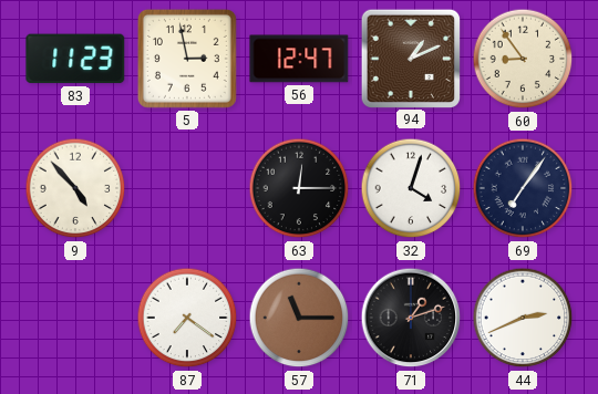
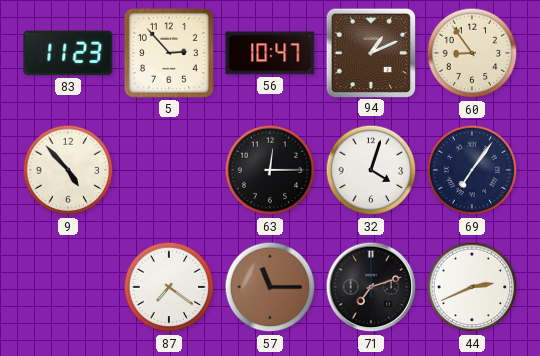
5: 2:58 -> 2:53
56: 12:47 -> 10:47
71: 1:12 -> 7:12
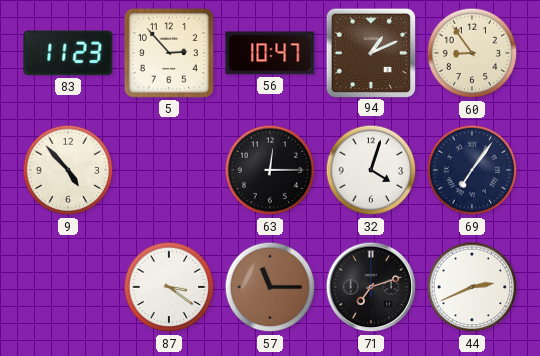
87: 7:21 -> 3:21
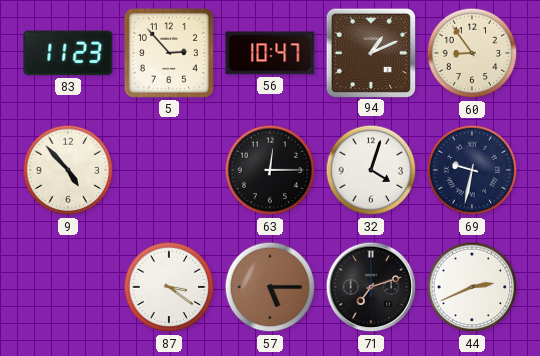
69: 7:06 -> 9:32
57: 11:15 -> 5:15
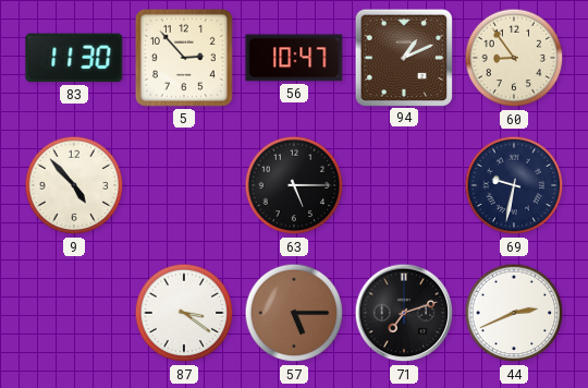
83: 11:23 -> 11:30
63: 12:15 -> 5:15
32: 4:03 -> none
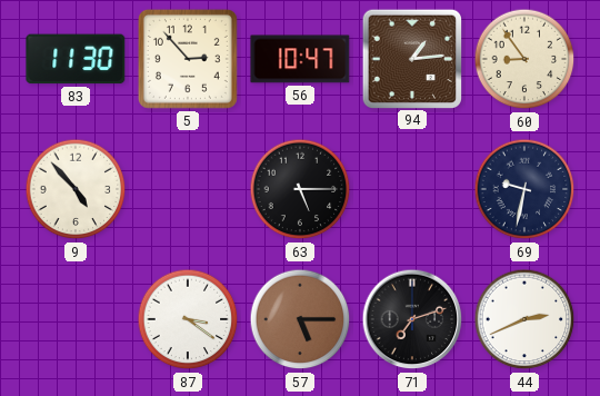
94: 1:11 -> 1:14
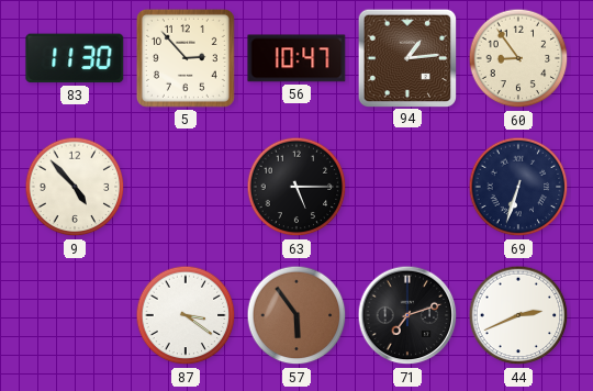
69: 9:32 -> 6:33
57: 5:15 -> 5:54
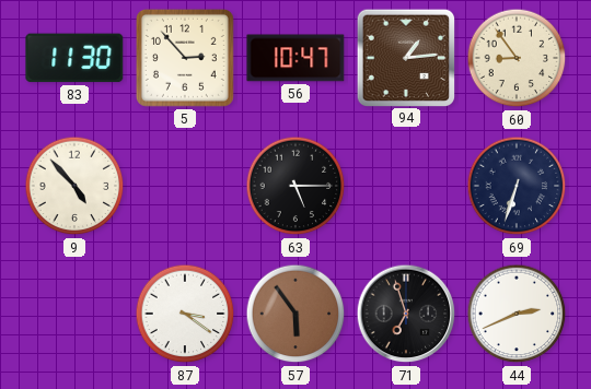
71: 7:12 -> 6:57
